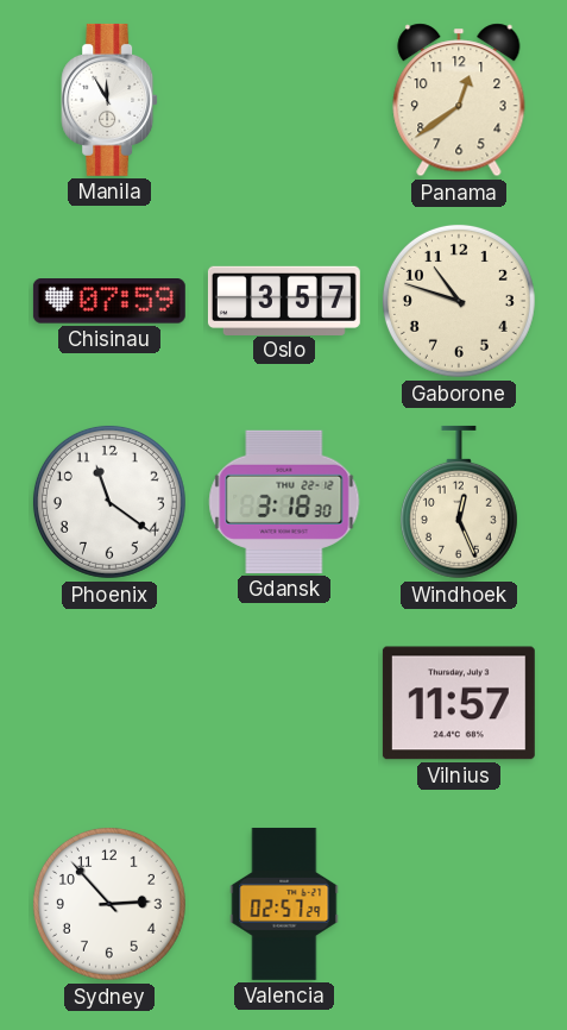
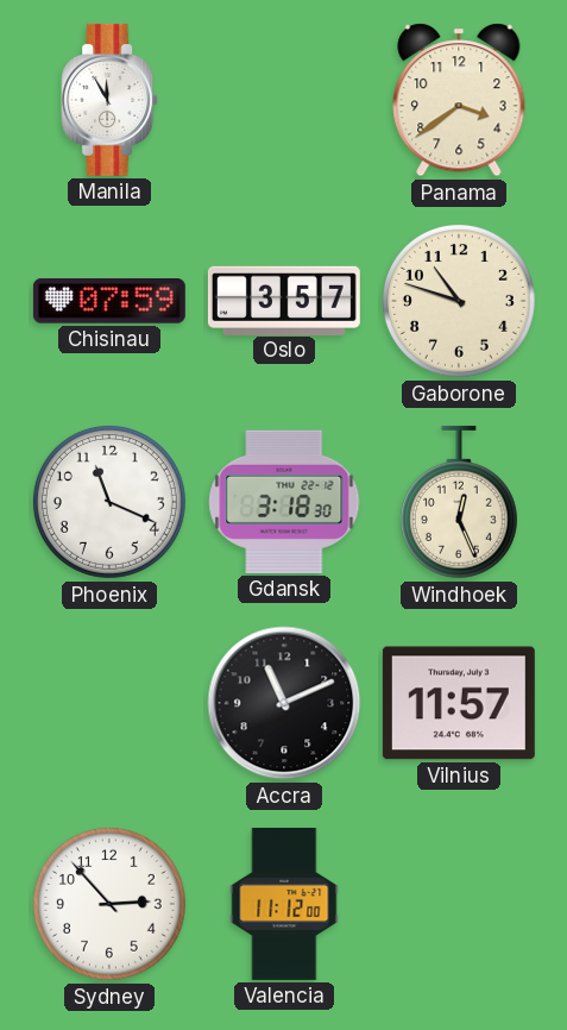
Panama: 12:39 -> 3:39
Phoenix: 11:21 -> 11:19
Accra: none -> 11:11
Valencia: 02:57 -> 11:12
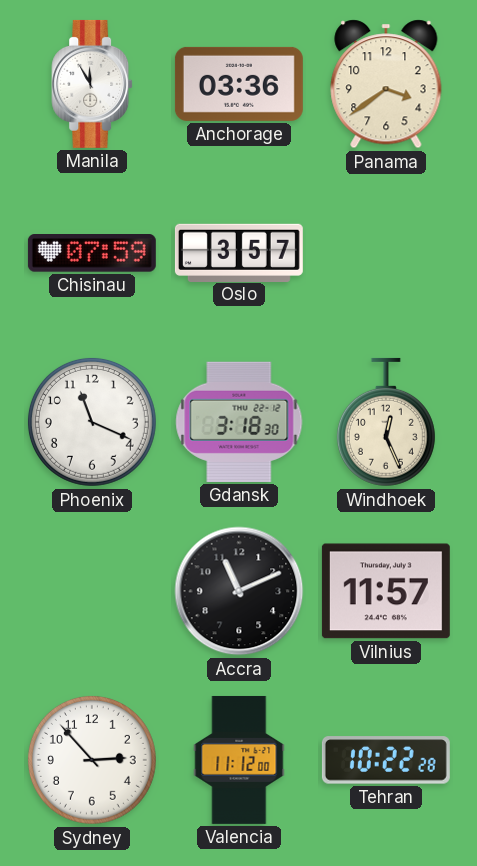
Anchorage: none -> 03:36
Gaborone: 10:48 -> none
Tehran: none -> 10:22
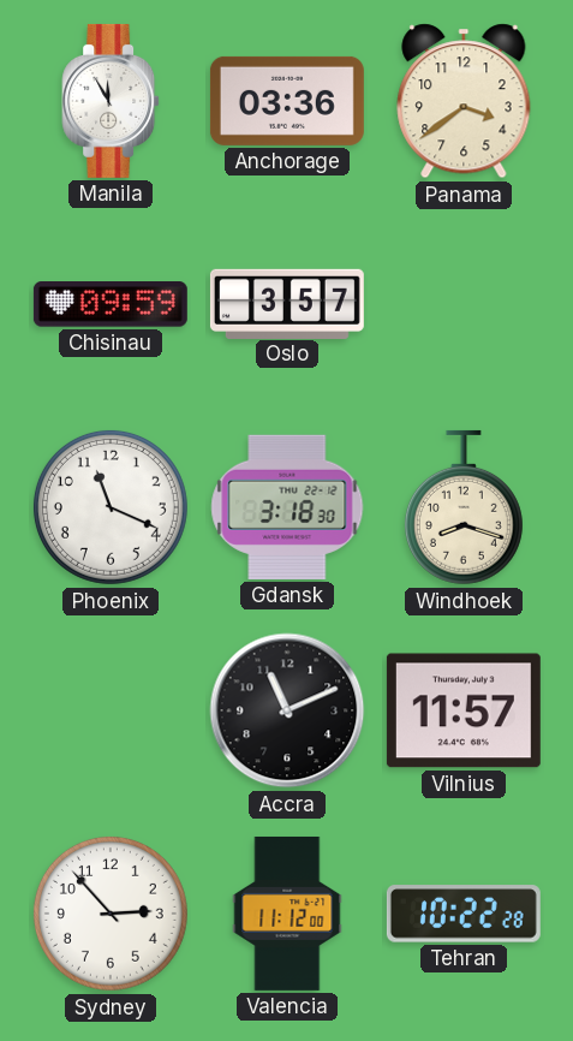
Chisinau: 07:59 -> 09:59
Windhoek: 12:26 -> 8:18
